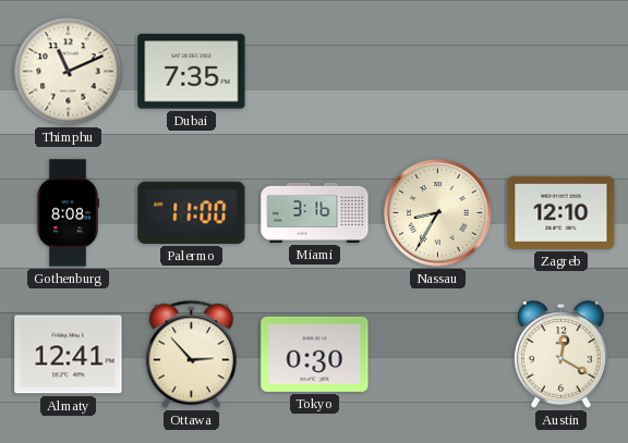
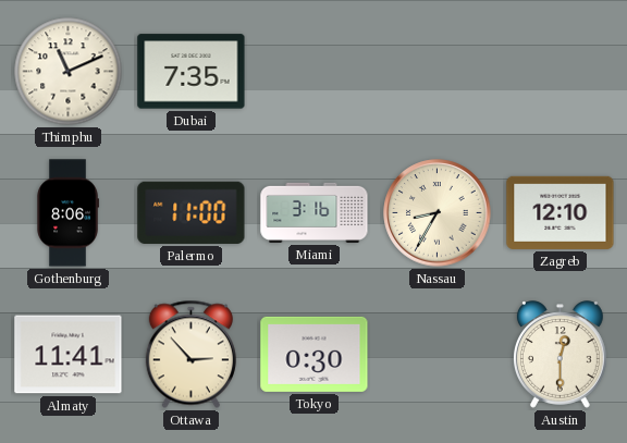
Gothenburg: 8:08 -> 8:06
Almaty: 12:41 -> 11:41
Austin: 12:20 -> 12:30
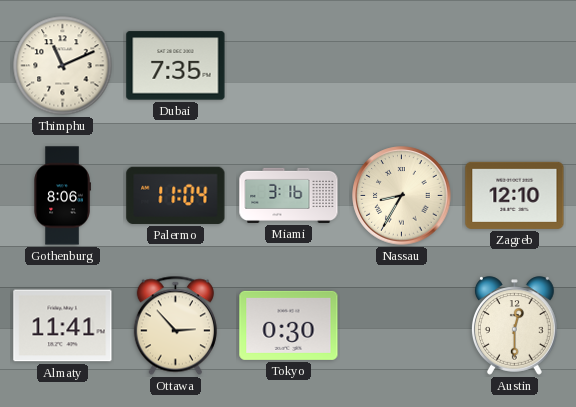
Palermo: 11:00 -> 11:04
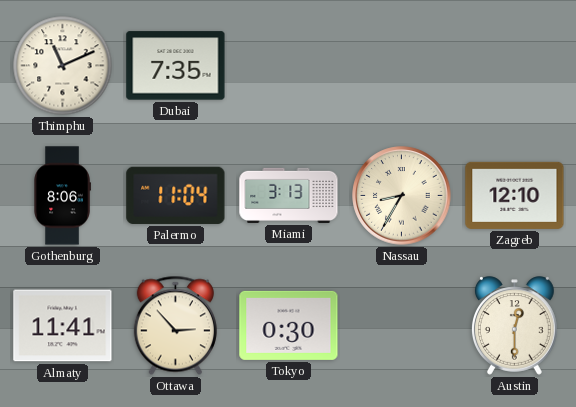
Miami: 3:16 -> 3:13
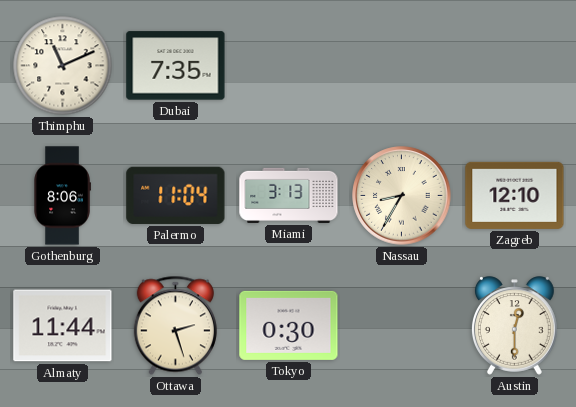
Almaty: 11:41 -> 11:44
Ottawa: 2:53 -> 2:27
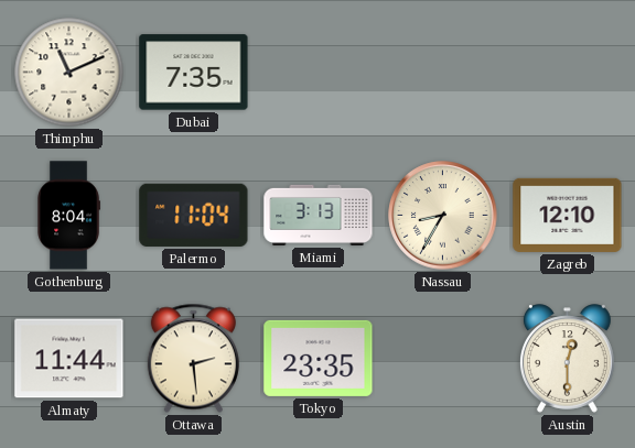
Gothenburg: 8:06 -> 8:04
Ottawa: 2:27 -> 2:29
Tokyo: 0:30 -> 23:35
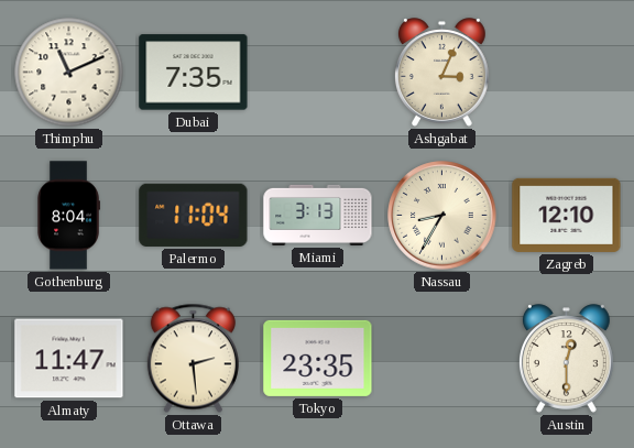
Ashgabat: none -> 3:04
Almaty: 11:44 -> 11:47
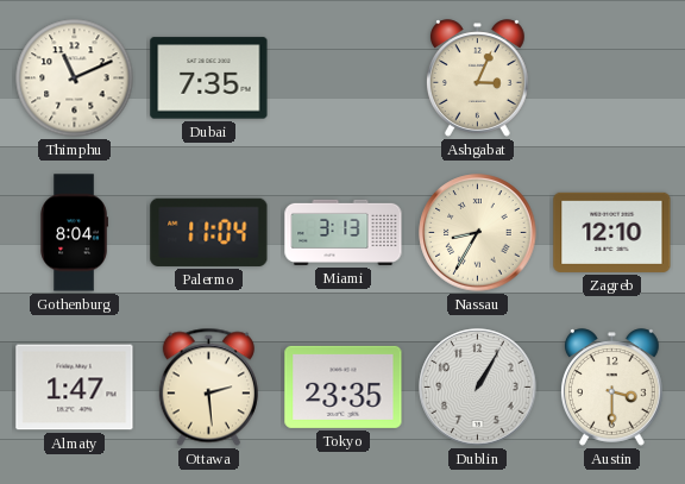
Almaty: 11:47 -> 1:47
Dublin: none -> 1:05
Austin: 12:30 -> 3:30
